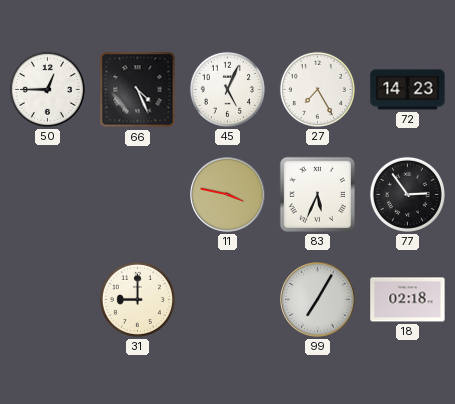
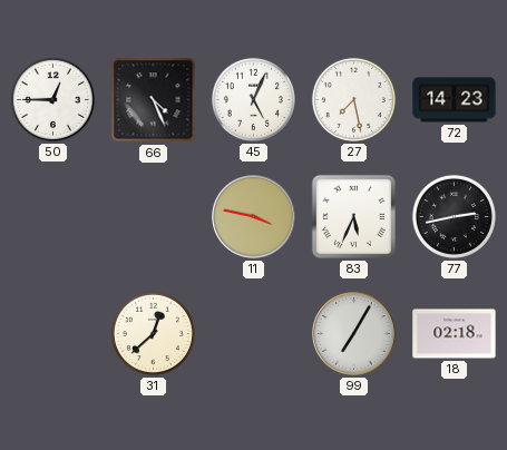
27: 7:25 -> 7:28
77: 2:54 -> 2:43
31: 9:00 -> 12:38
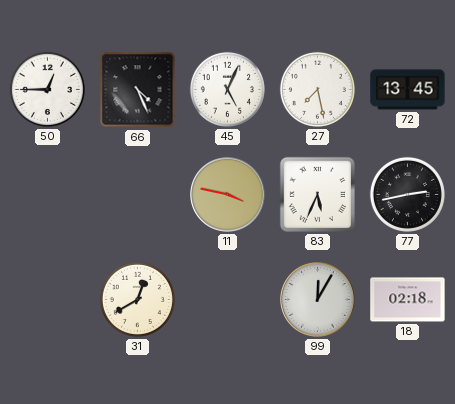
72: 14:23 -> 13:45
31: 12:38 -> 12:40
99: 7:05 -> 12:05
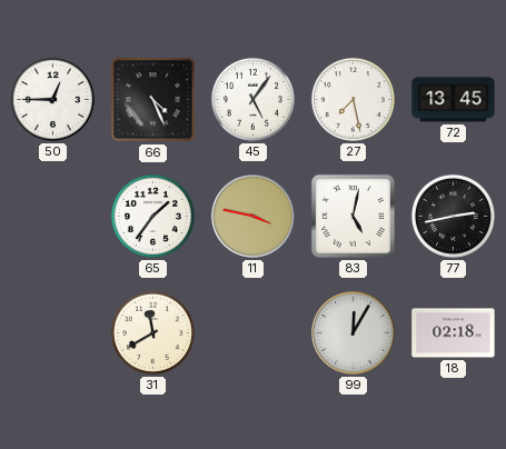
45: 5:04 -> 5:06
65: none -> 1:36
83: 5:34 -> 5:02
31: 12:40 -> 11:40
